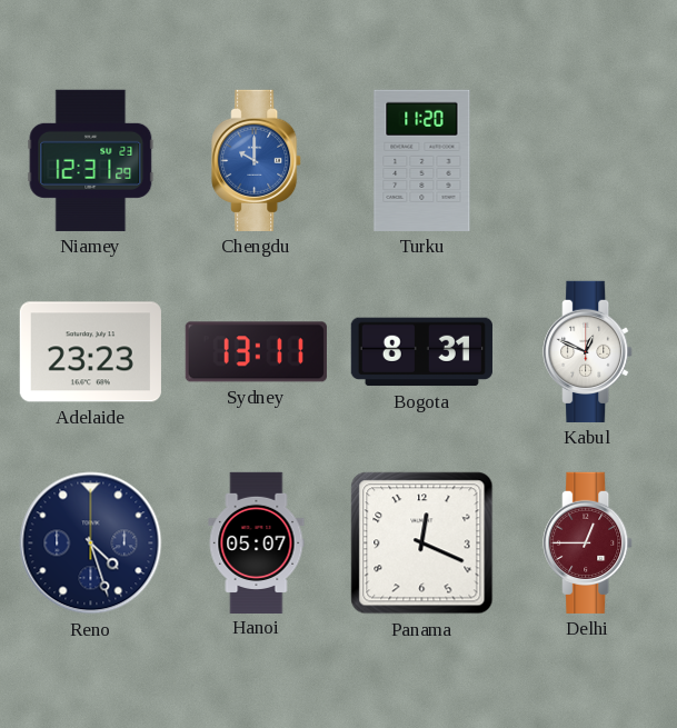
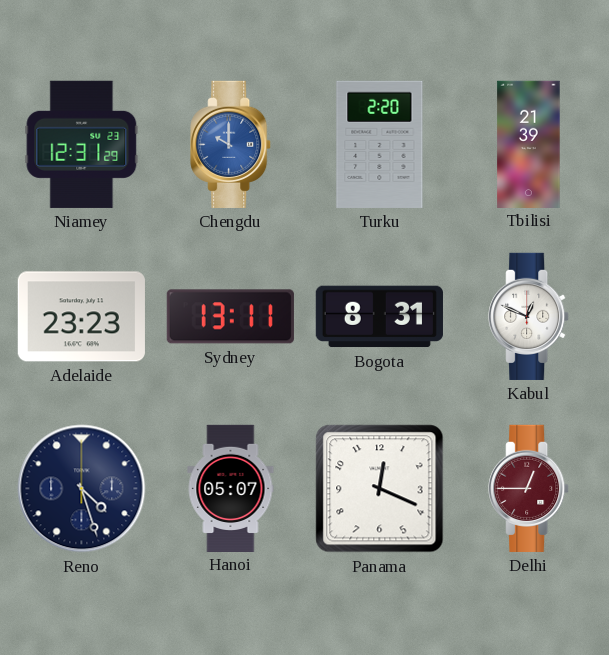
Turku: 11:20 -> 2:20
Tbilisi: none -> 21:39
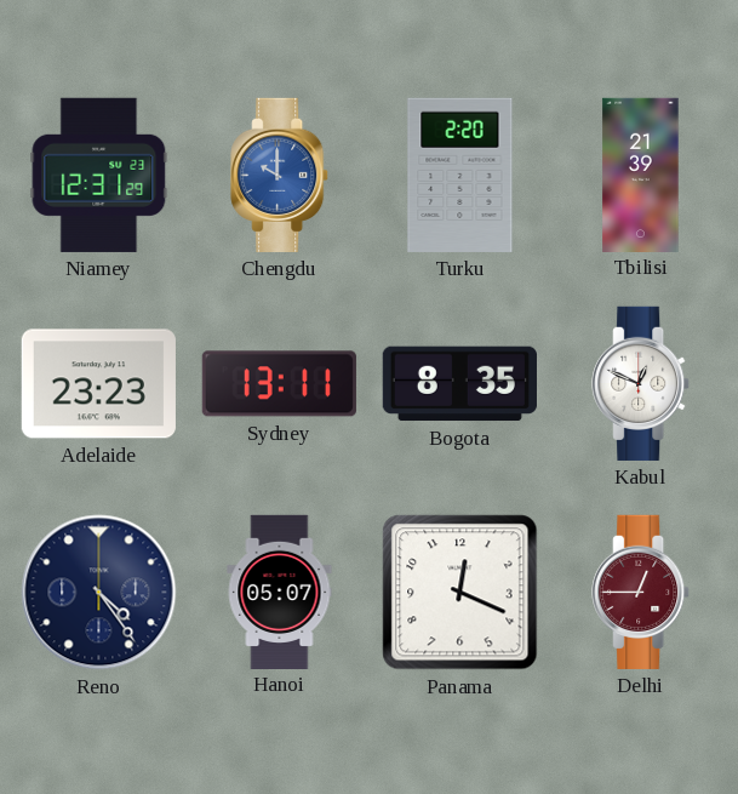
Bogota: 8:31 -> 8:35
Reno: 4:27 -> 4:24
